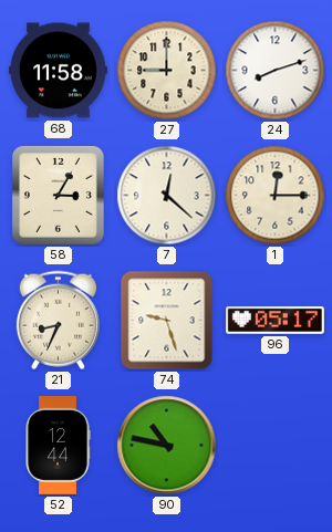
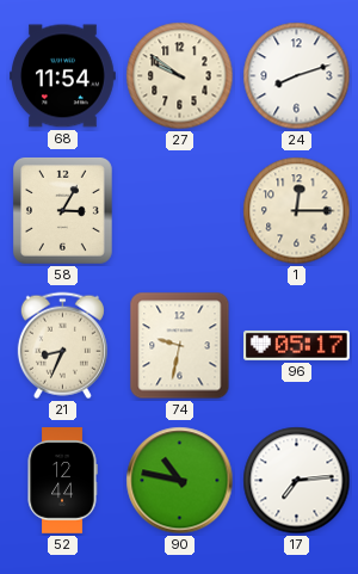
68: 11:58 -> 11:54
27: 9:00 -> 9:51
7: 12:22 -> none
74: 9:27 -> 9:32
17: none -> 7:14
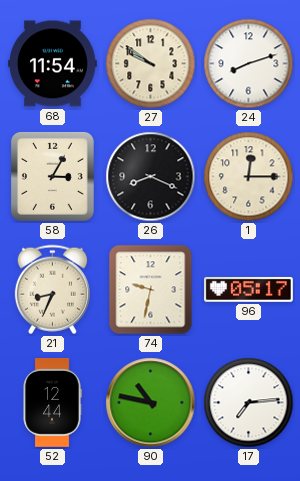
26: none -> 8:19
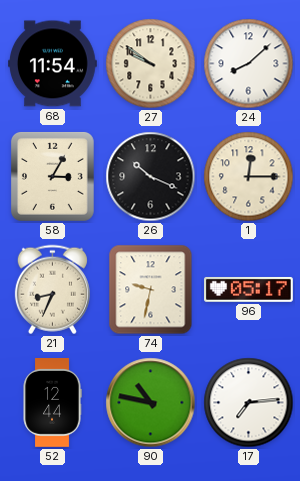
24: 8:12 -> 8:08
26: 8:19 -> 10:19
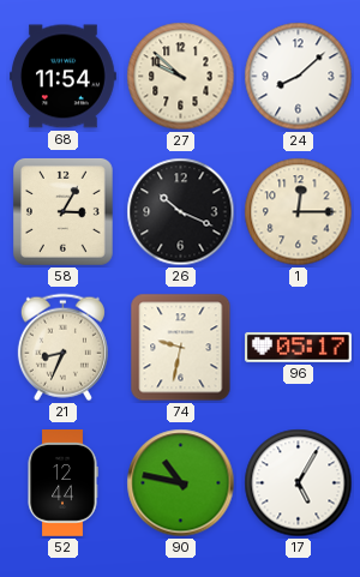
27: 9:51 -> 9:52
17: 7:14 -> 5:05
